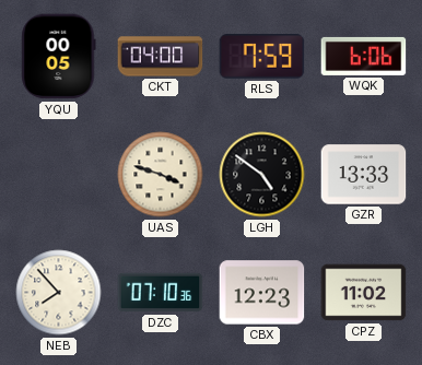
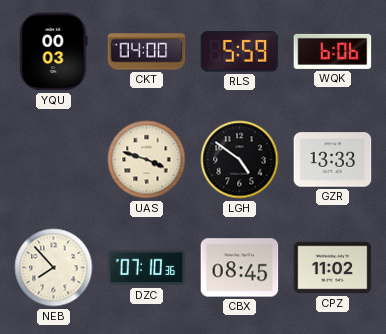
YQU: 00:05 -> 00:03
RLS: 7:59 -> 5:59
CBX: 12:23 -> 08:45
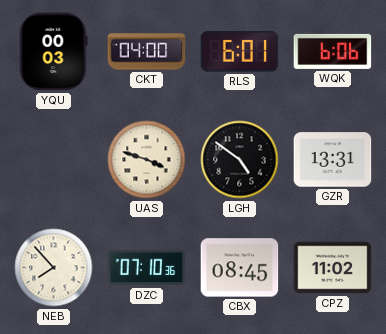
RLS: 5:59 -> 6:01
GZR: 13:33 -> 13:31
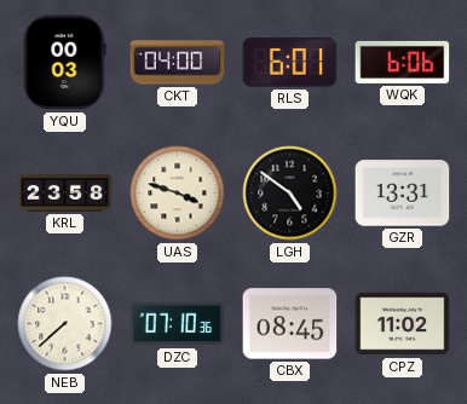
KRL: none -> 23:58
NEB: 7:53 -> 7:38
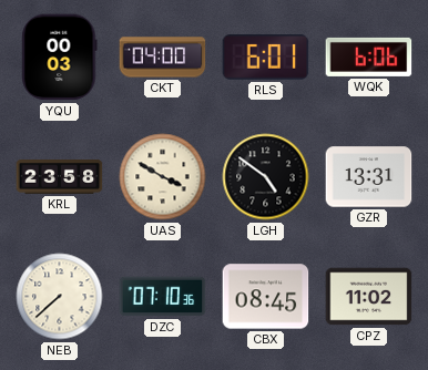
UAS: 3:48 -> 3:50
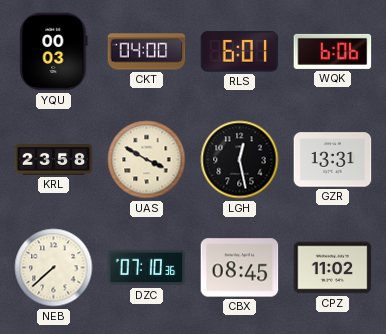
LGH: 4:51 -> 12:28
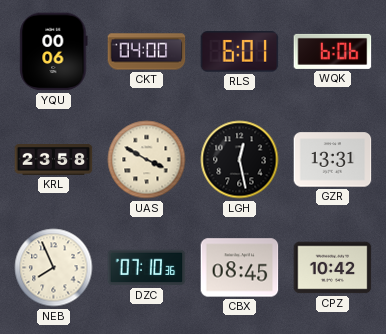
YQU: 00:03 -> 00:06
NEB: 7:38 -> 7:56
CPZ: 11:02 -> 10:42
